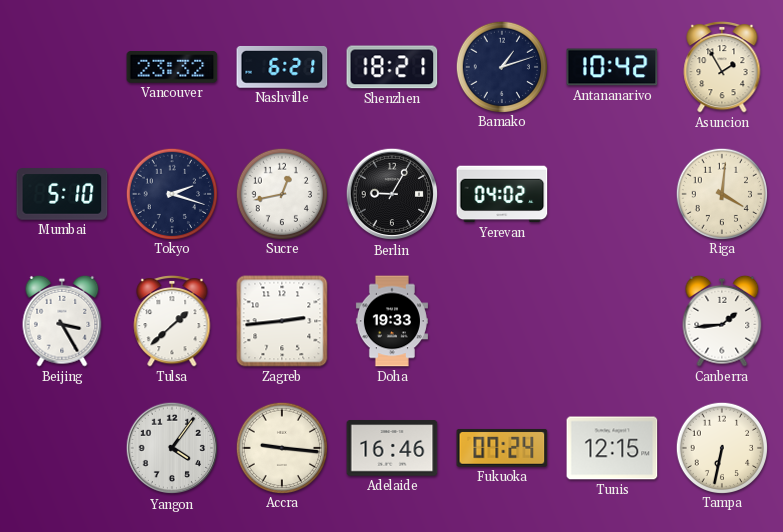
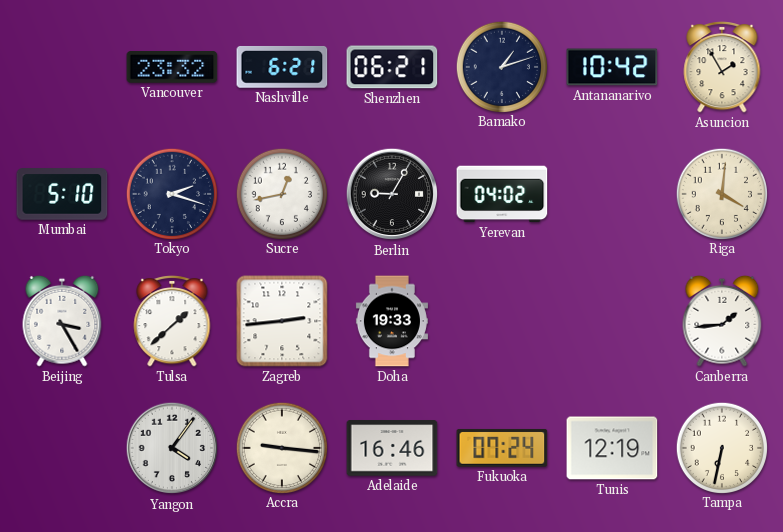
Shenzhen: 18:21 -> 06:21
Tunis: 12:15 -> 12:19
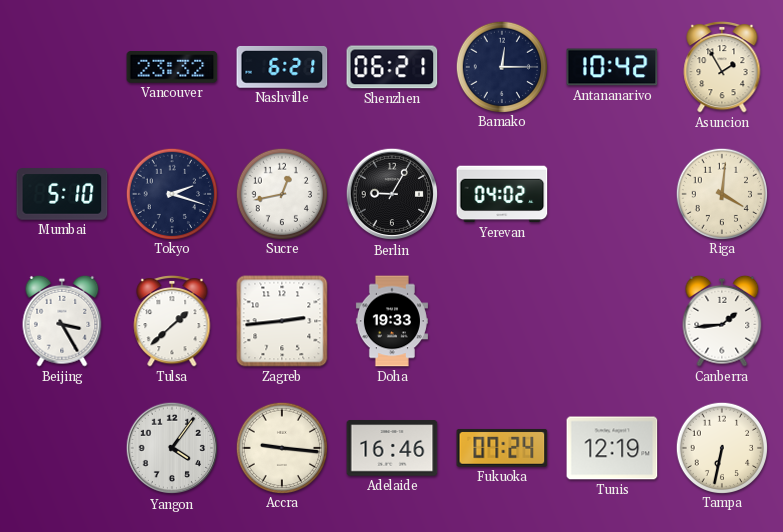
Bamako: 1:12 -> 12:15
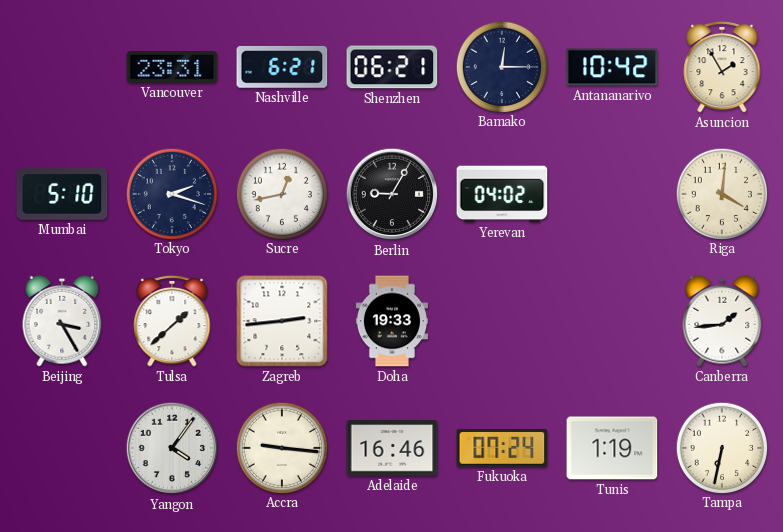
Vancouver: 23:32 -> 23:31
Tunis: 12:19 -> 1:19
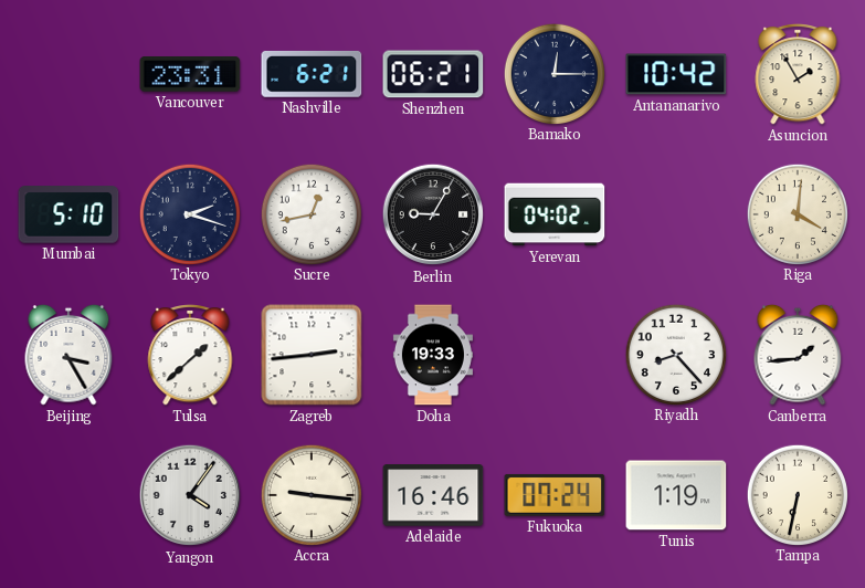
Riyadh: none -> 8:23
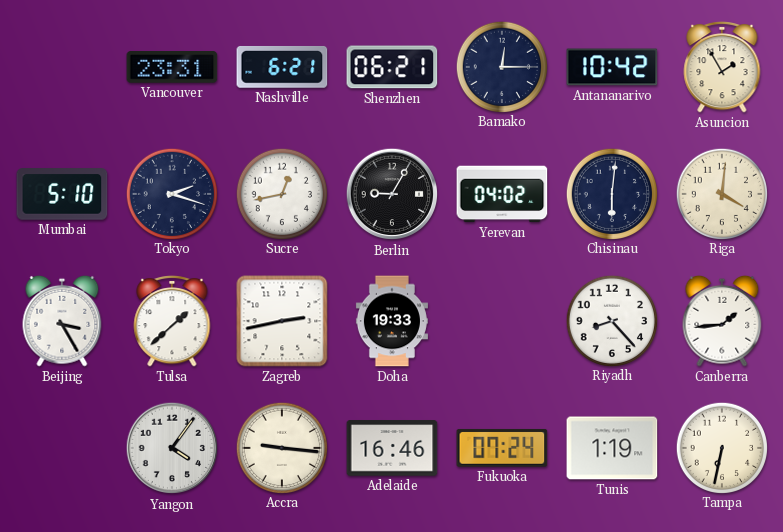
Chisinau: none -> 6:01
Zagreb: 2:44 -> 2:43
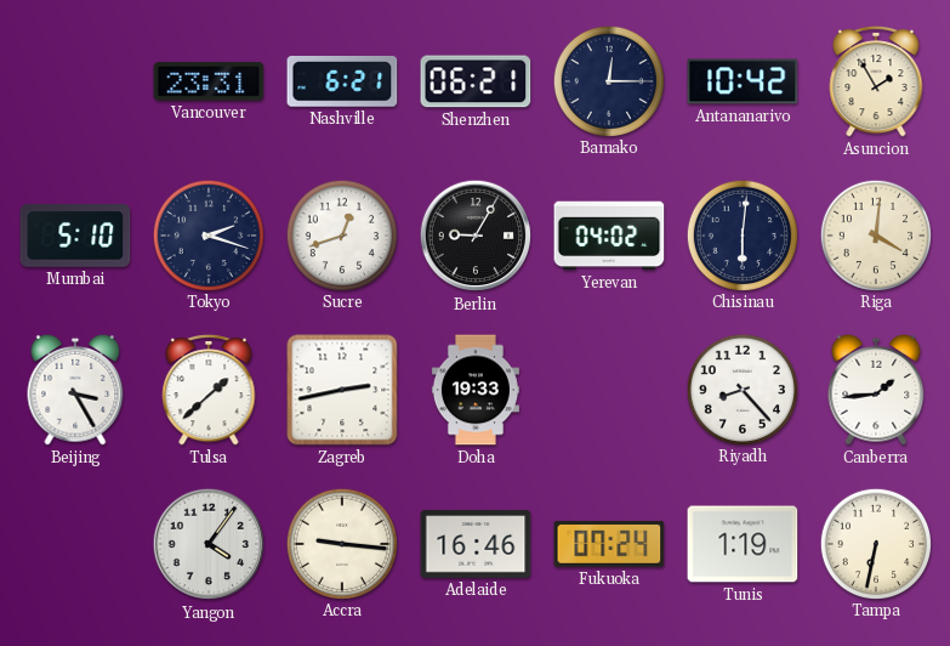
Sucre: 12:43 -> 12:42
